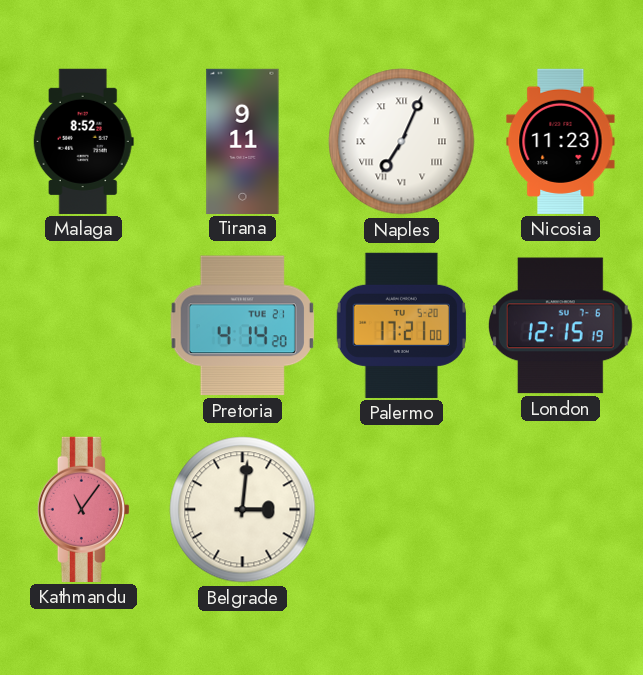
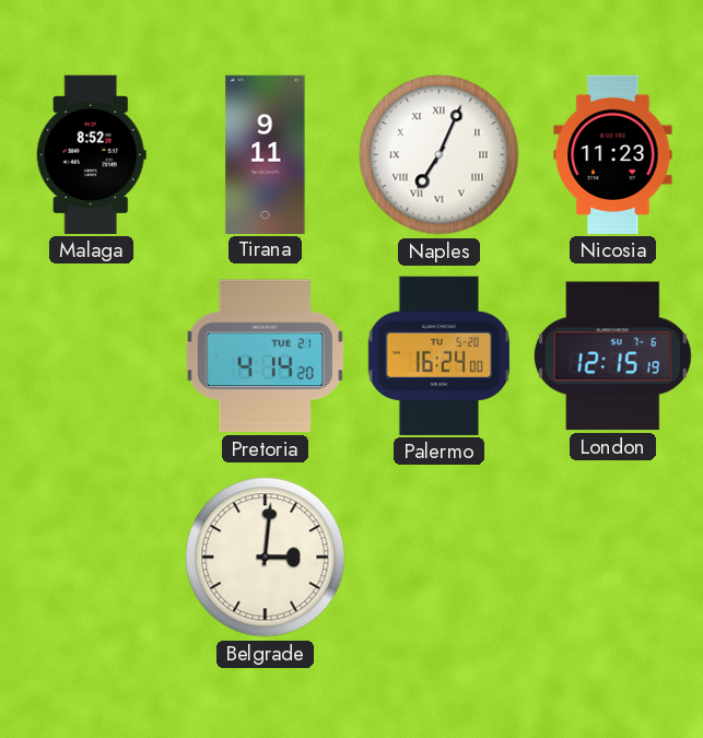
Palermo: 17:21 -> 16:24
Kathmandu: 11:06 -> none
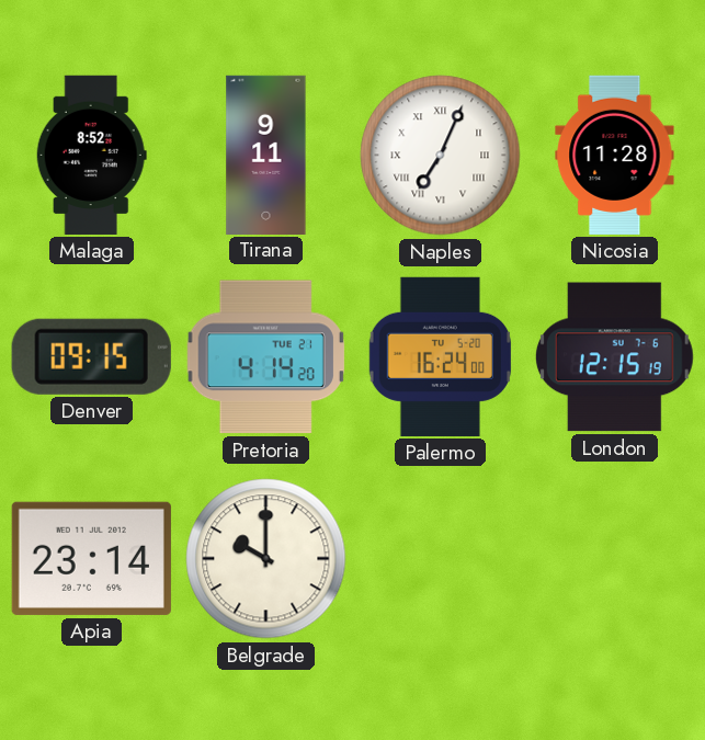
Nicosia: 11:23 -> 11:28
Denver: none -> 09:15
Apia: none -> 23:14
Belgrade: 3:01 -> 10:00
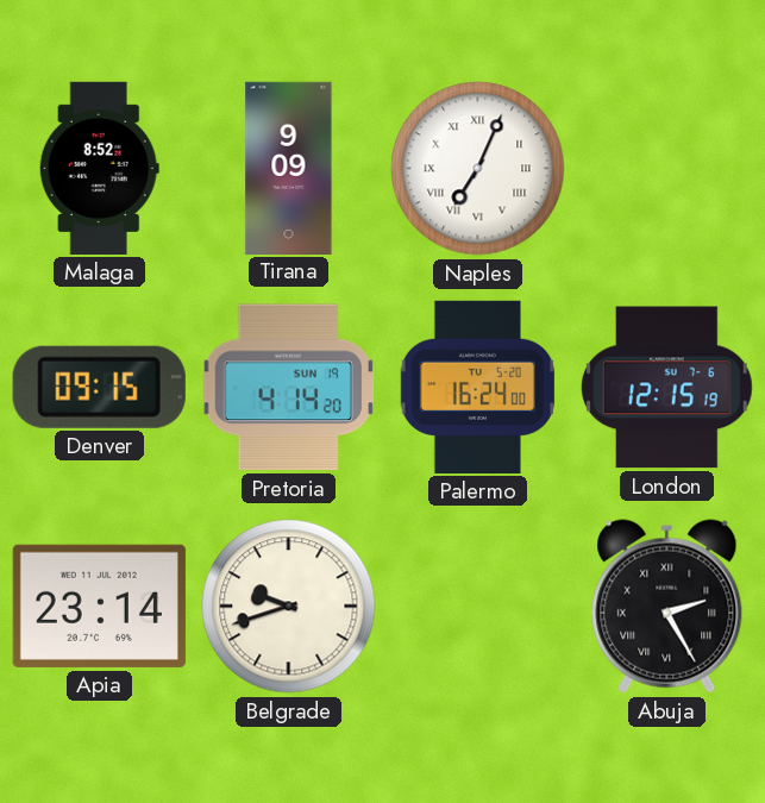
Tirana: 9:11 -> 9:09
Nicosia: 11:28 -> none
Pretoria date: TUE 21 -> SUN 19
Belgrade: 10:00 -> 9:42
Abuja: none -> 2:25
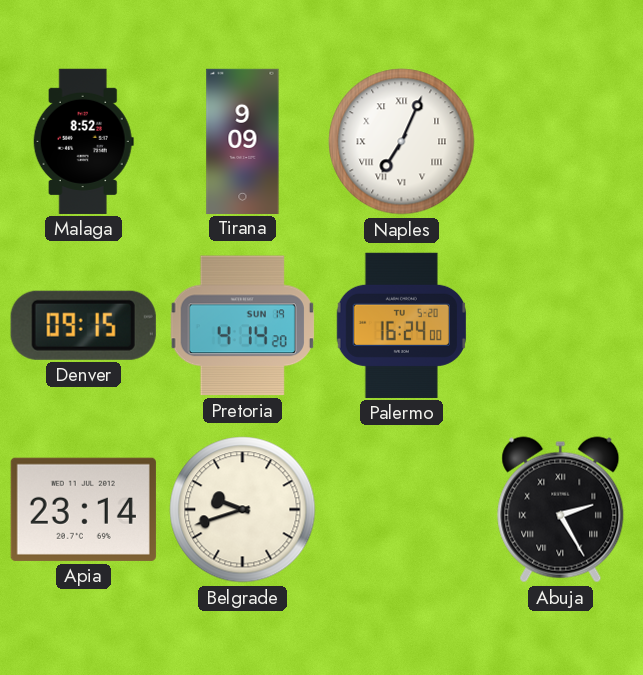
London: 12:15 -> none
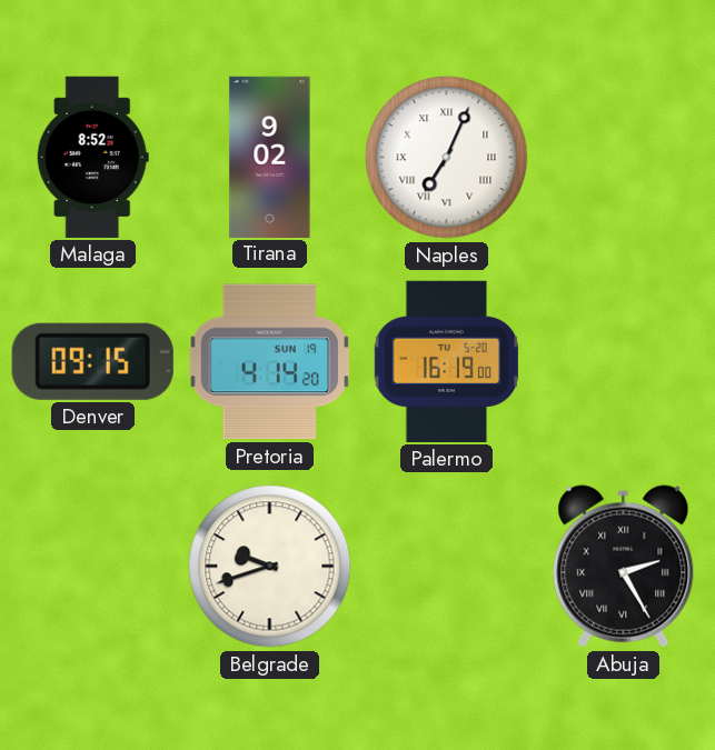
Tirana: 9:09 -> 9:02
Palermo: 16:24 -> 16:19
Apia: 23:14 -> none
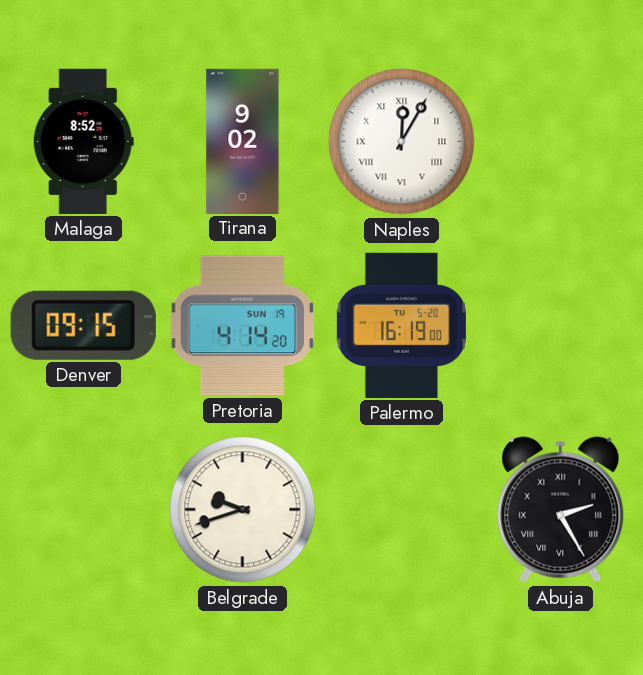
Naples: 7:04 -> 12:05
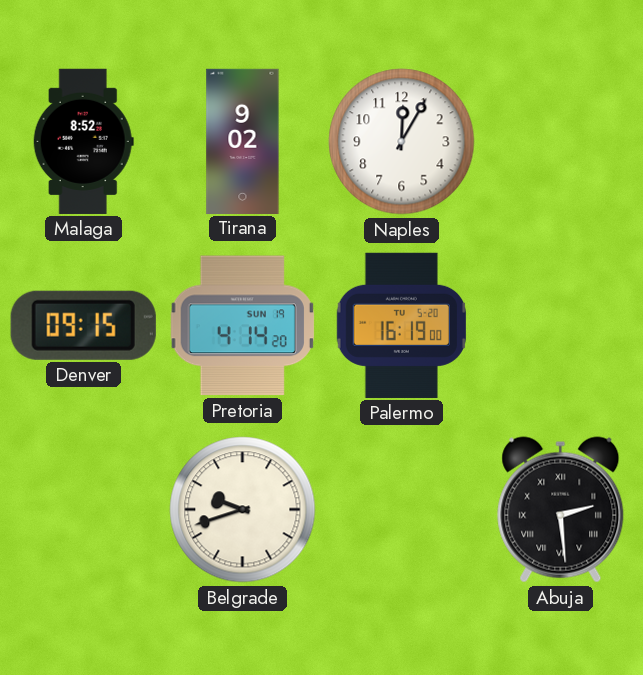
Naples numerals: Roman -> Arabic
Abuja: 2:25 -> 2:29
